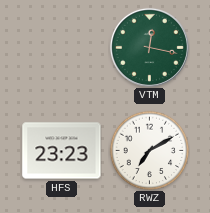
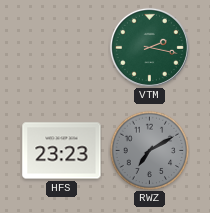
VTM: 12:17 -> 2:17
RWZ dial: white -> grey
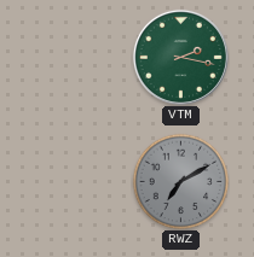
HFS: 23:23 -> none
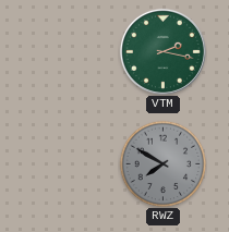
RWZ: 7:10 -> 7:50
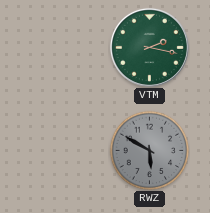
RWZ: 7:50 -> 5:50
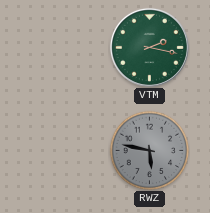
RWZ: 5:50 -> 5:47
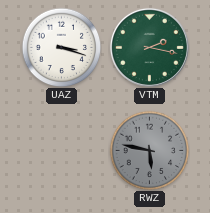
UAZ: none -> 3:18
